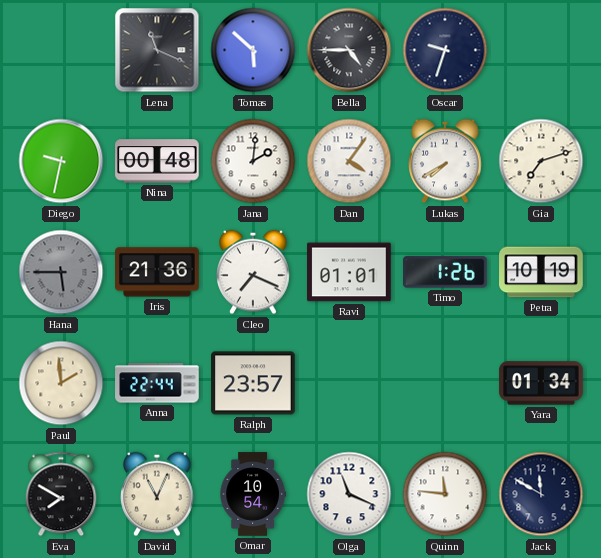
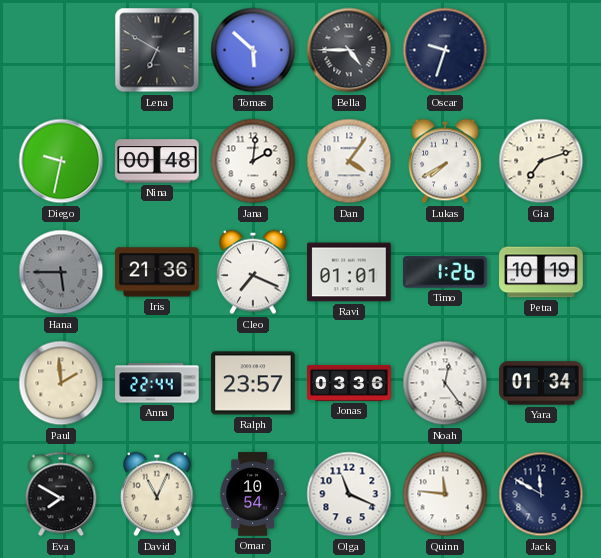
Lena: 11:19 -> 6:50
Jonas: none -> 03:36
Noah: none -> 12:24
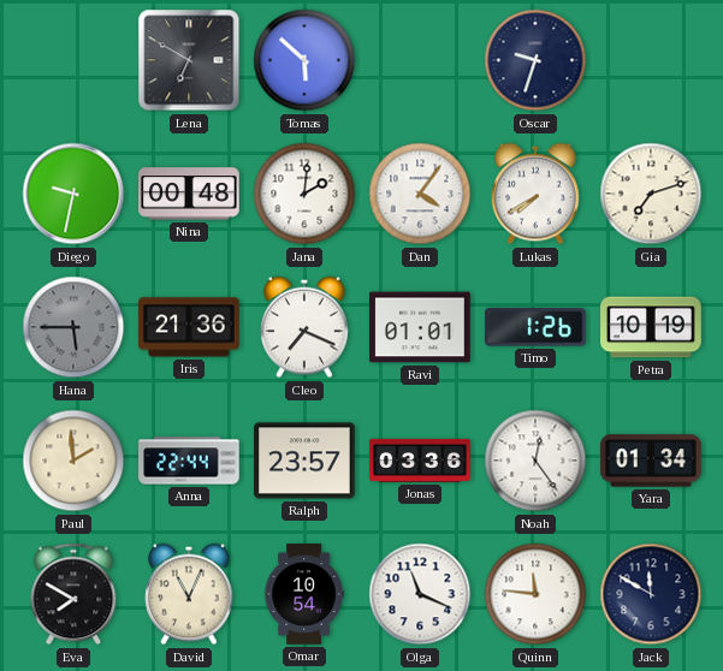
Bella: 4:45 -> none
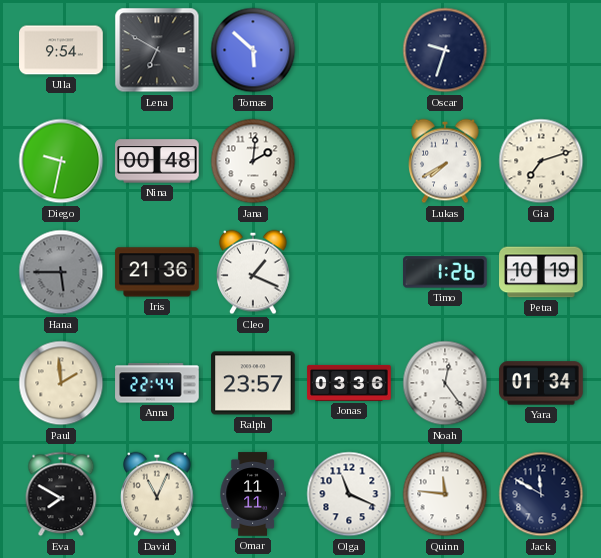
Ulla: none -> 9:54
Dan: 4:06 -> none
Cleo: 7:19 -> 1:19
Ravi: 01:01 -> none
Omar: 10:54 -> 11:11
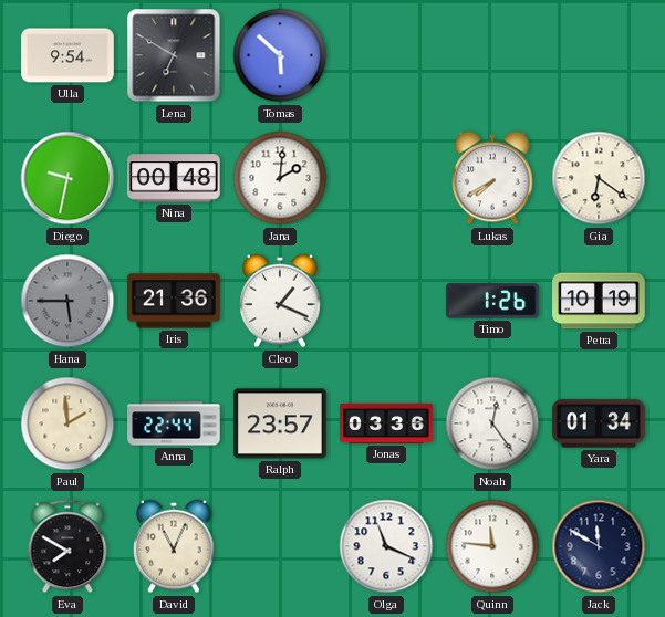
Oscar: 9:33 -> none
Gia: 7:12 -> 6:21
Omar: 11:11 -> none
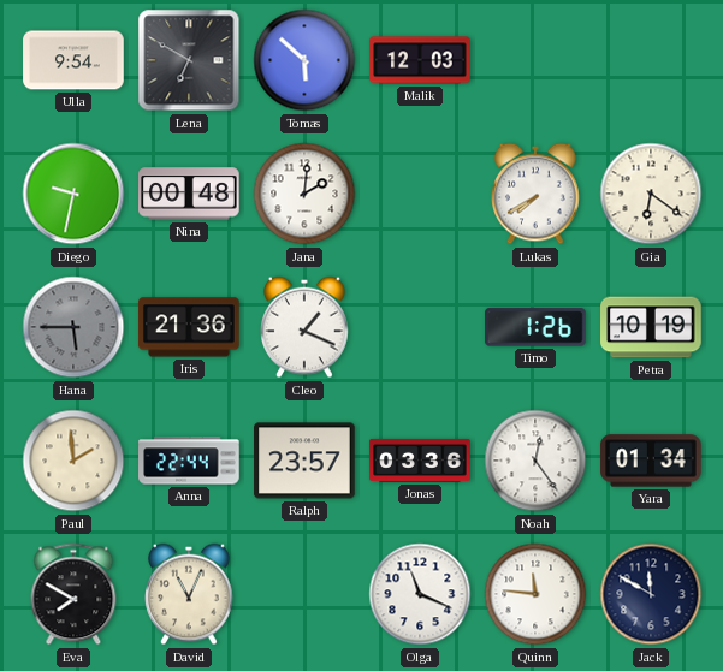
Malik: none -> 12:03
